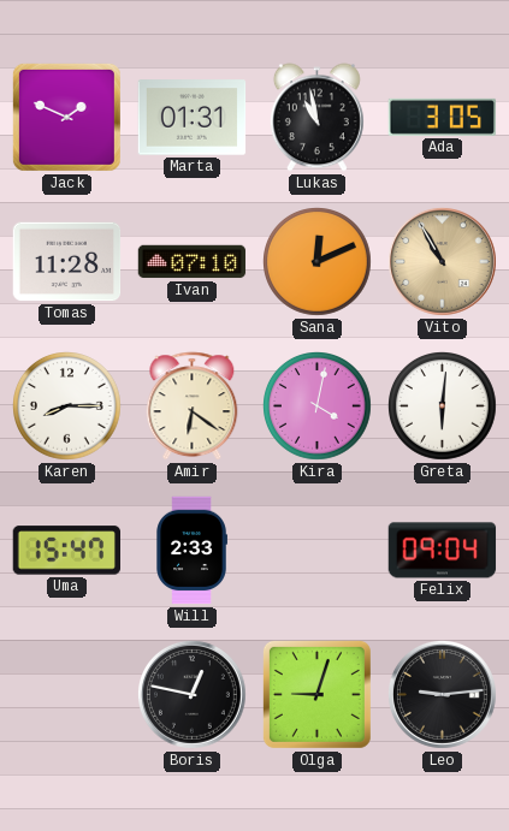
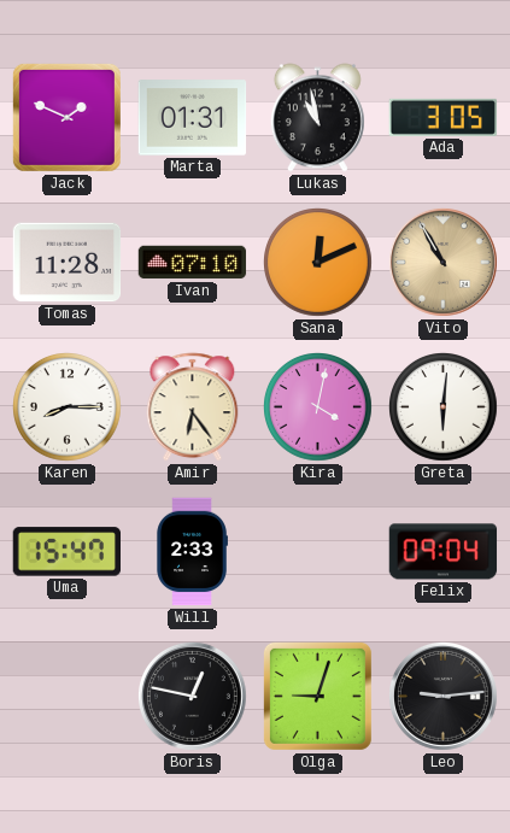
Amir: 6:21 -> 6:24
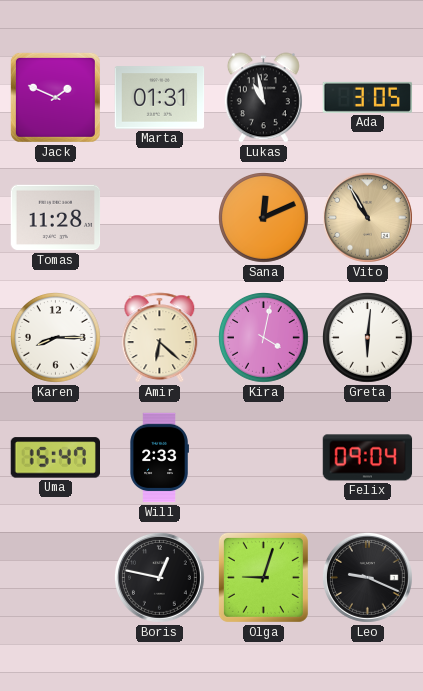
Ivan: 07:10 -> none
Amir: 6:24 -> 6:22
Leo: 9:14 -> 9:19
